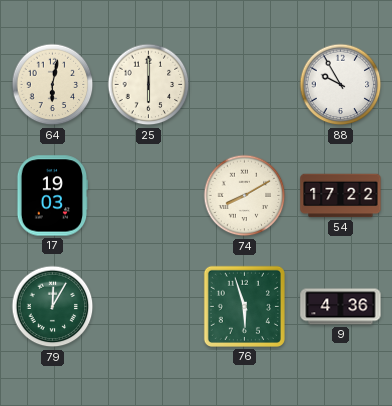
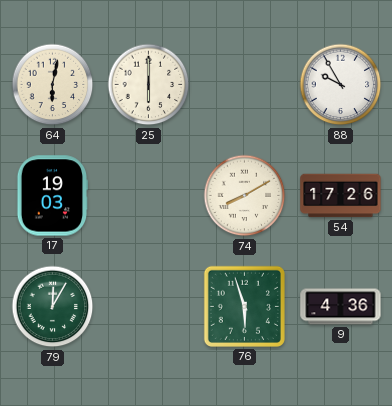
54: 17:22 -> 17:26
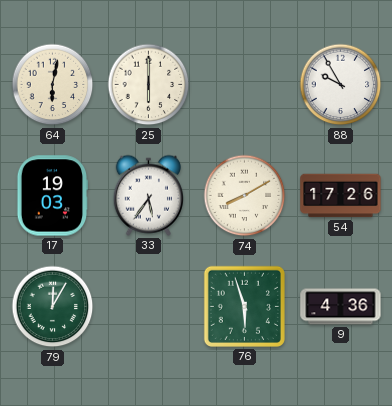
33: none -> 5:36
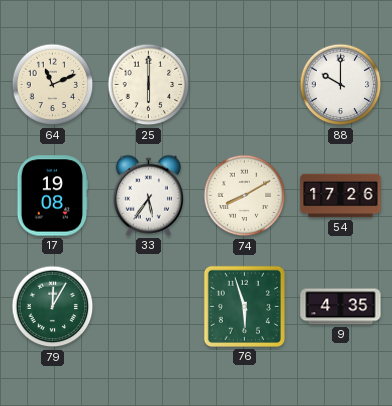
64: 6:02 -> 11:11
88: 9:55 -> 10:00
17: 19:03 -> 19:08
9: 4:36 -> 4:35
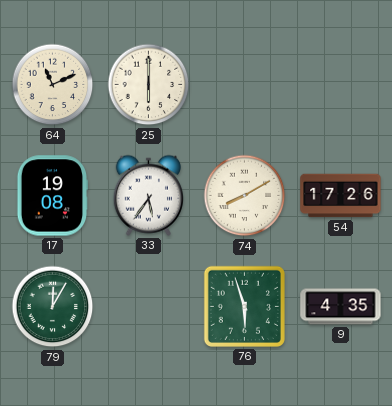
88: 10:00 -> none
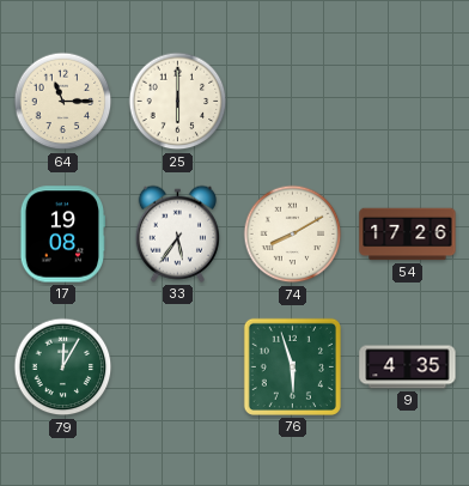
64: 11:11 -> 11:15
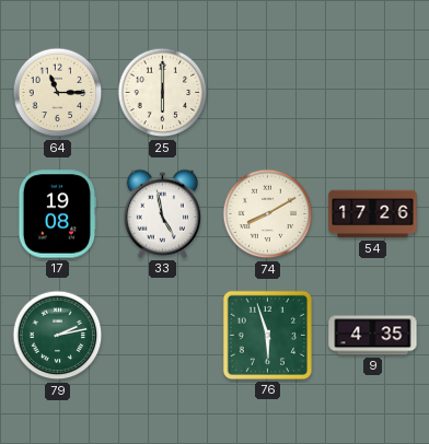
33: 5:36 -> 4:58
79: 12:05 -> 2:13
